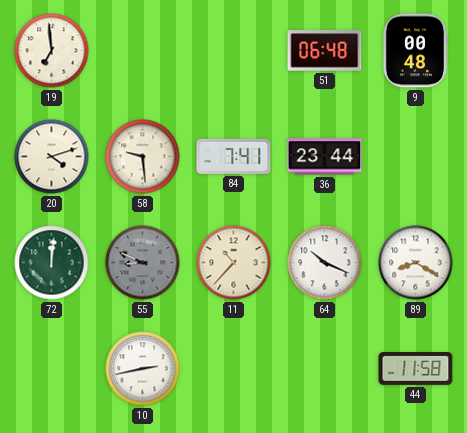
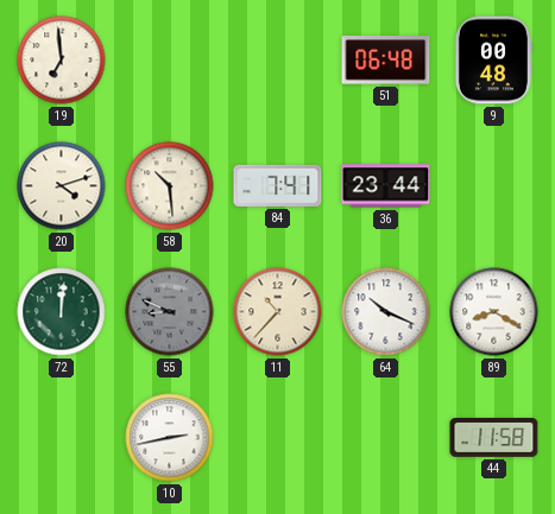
58: 9:29 -> 10:29
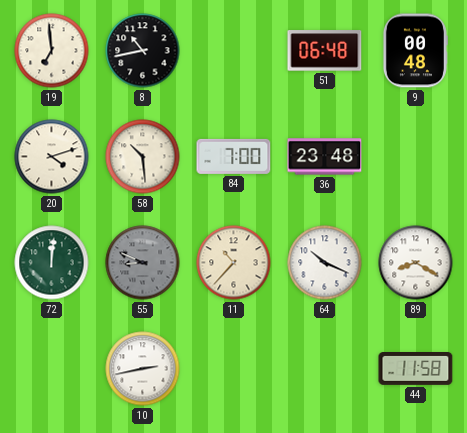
8: none -> 10:43
84: 7:41 -> 7:00
36: 23:44 -> 23:48
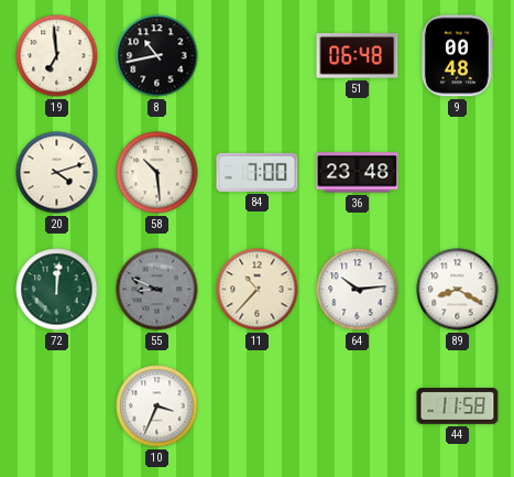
64: 10:19 -> 10:14
10: 2:43 -> 3:34
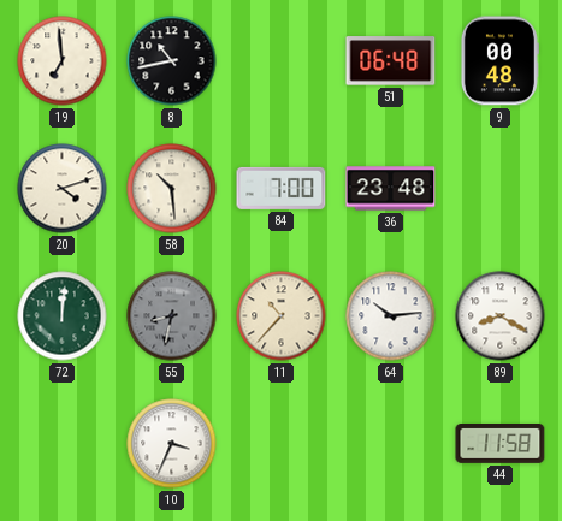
55: 8:49 -> 8:32
